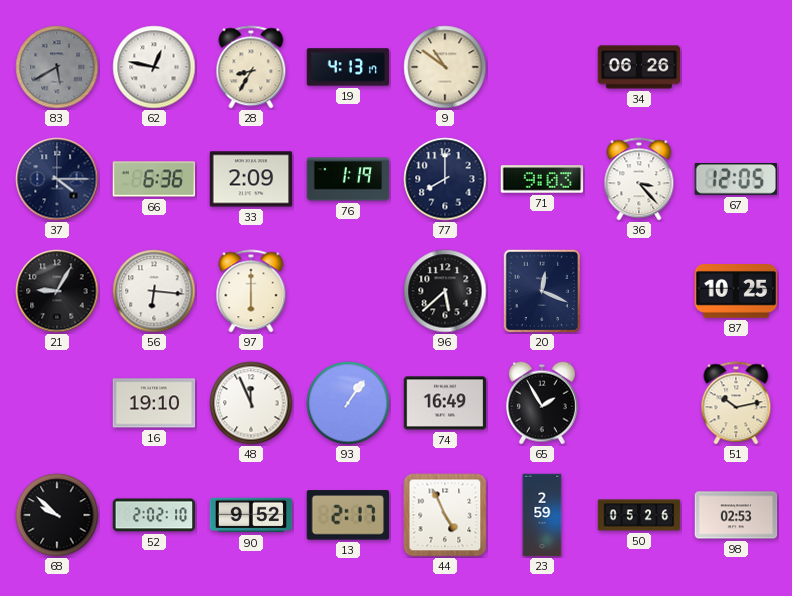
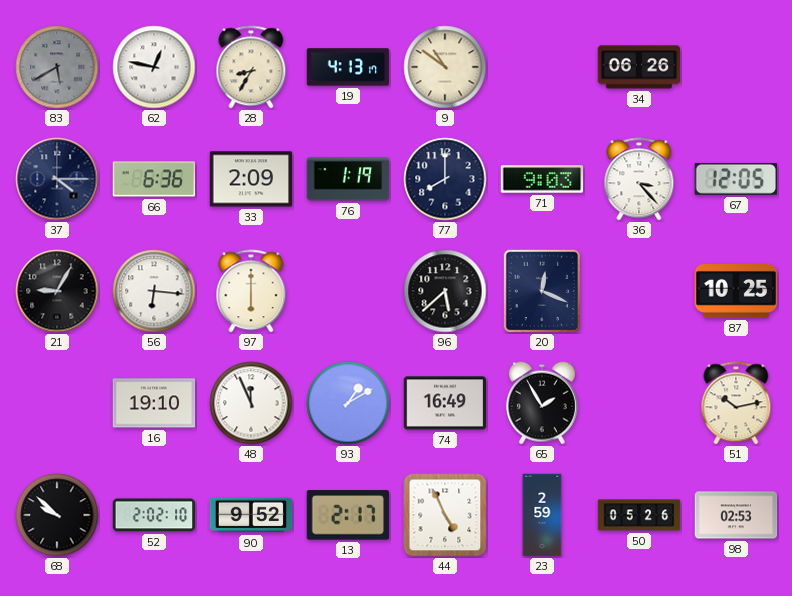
93: 1:06 -> 1:10
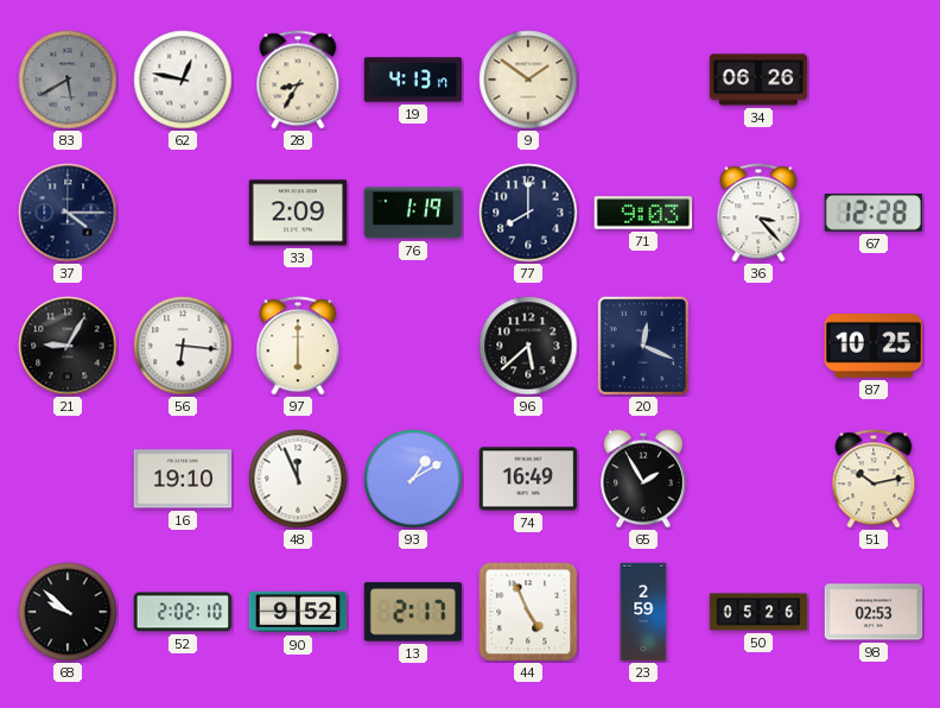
9: 10:51 -> 1:51
66: 6:36 -> none
67: 12:05 -> 12:28
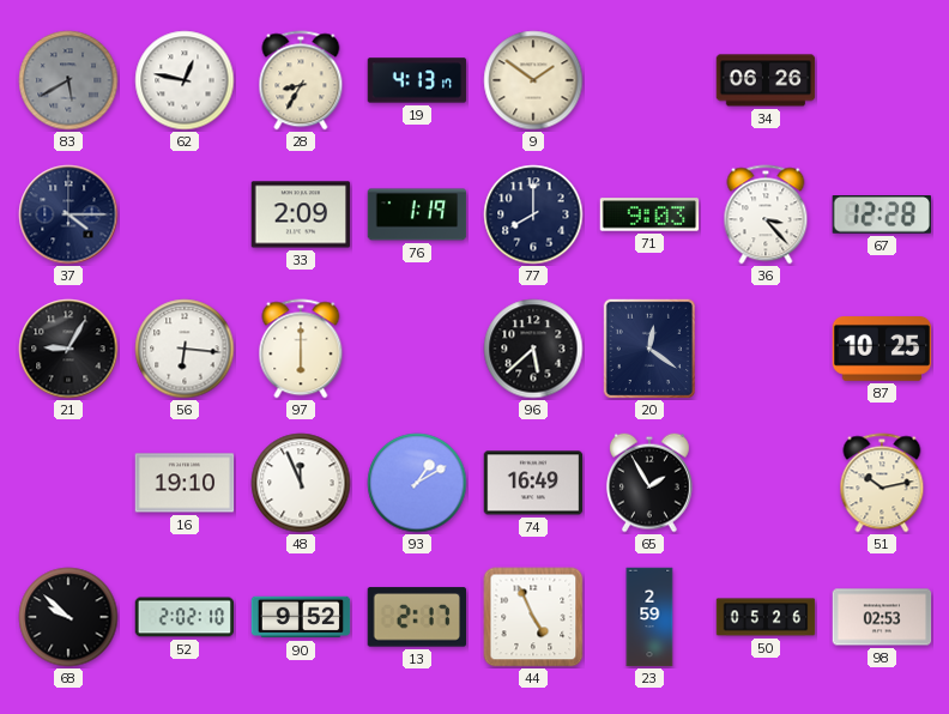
20: 12:19 -> 12:21
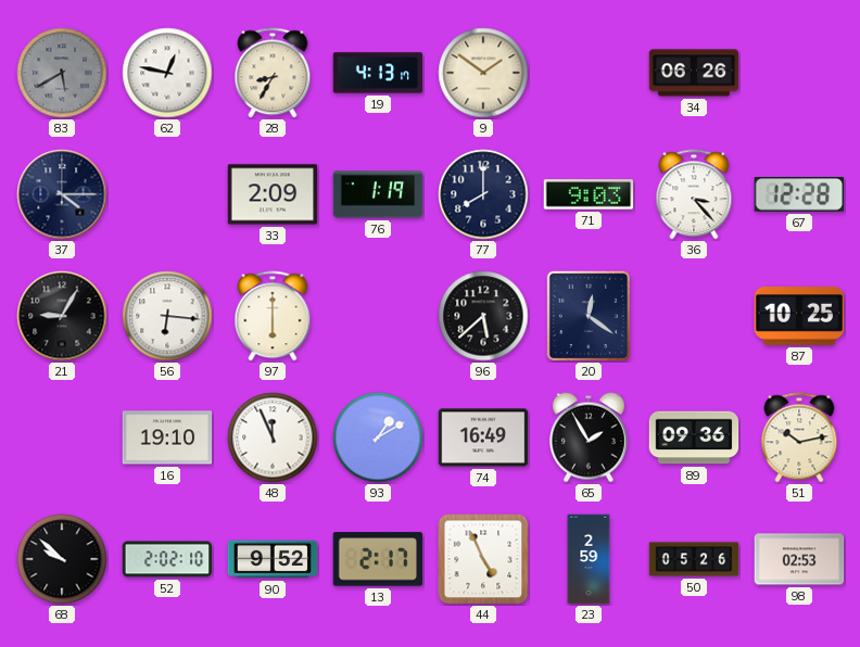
89: none -> 09:36
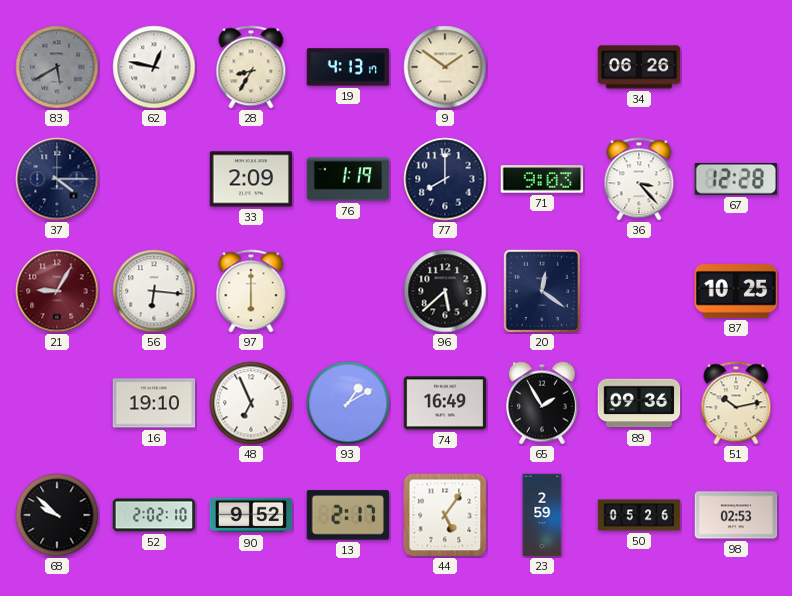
21 dial: black -> burgundy
48: 11:56 -> 6:56
44: 4:56 -> 5:06
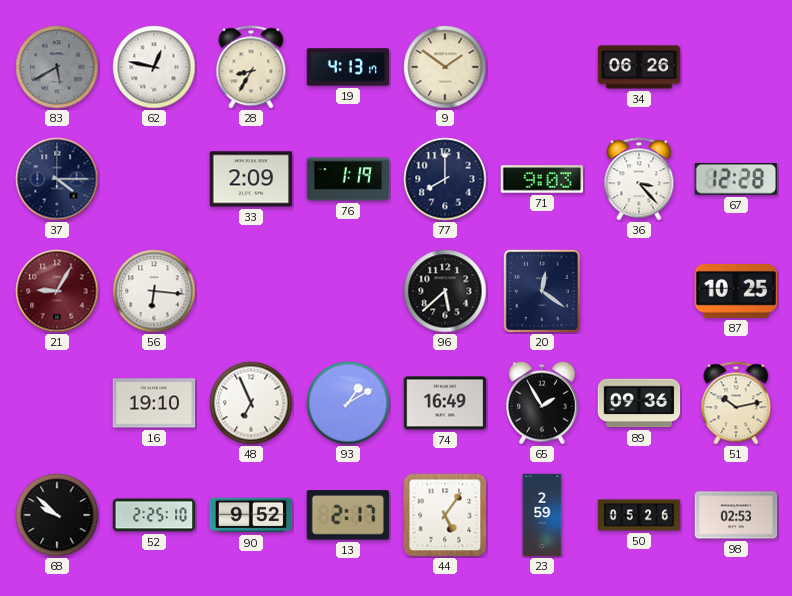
97: 6:00 -> none
52: 2:02 -> 2:25
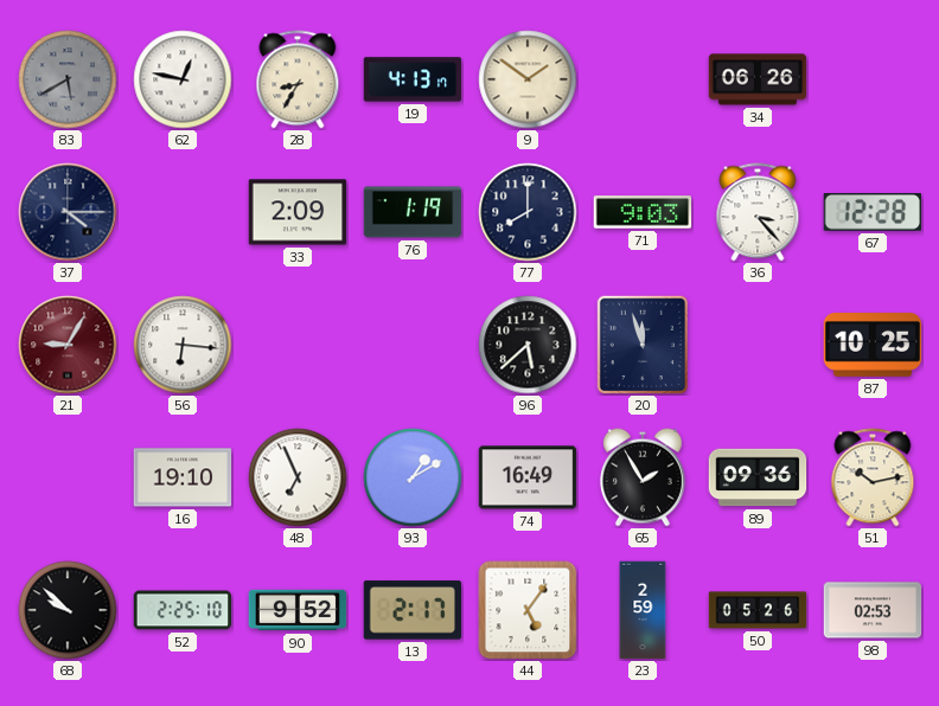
20: 12:21 -> 11:57
